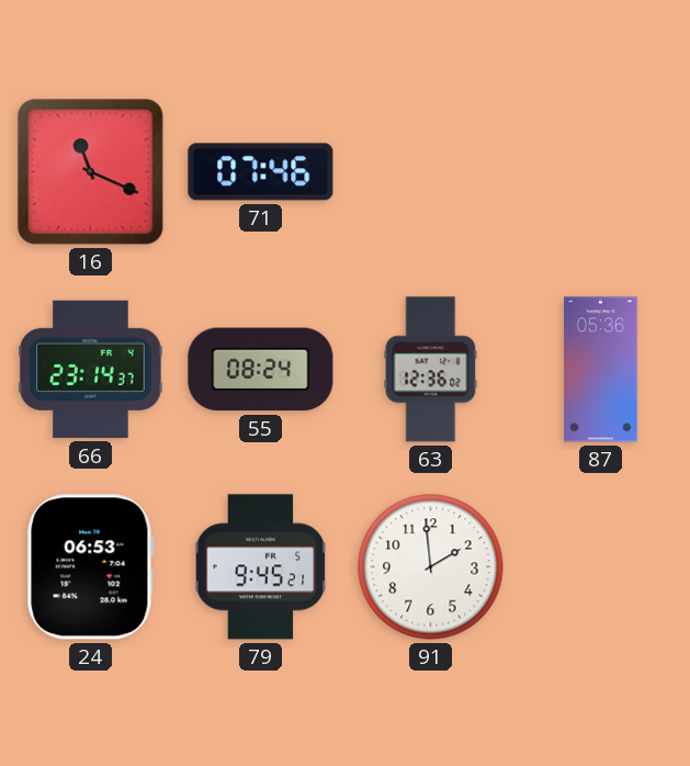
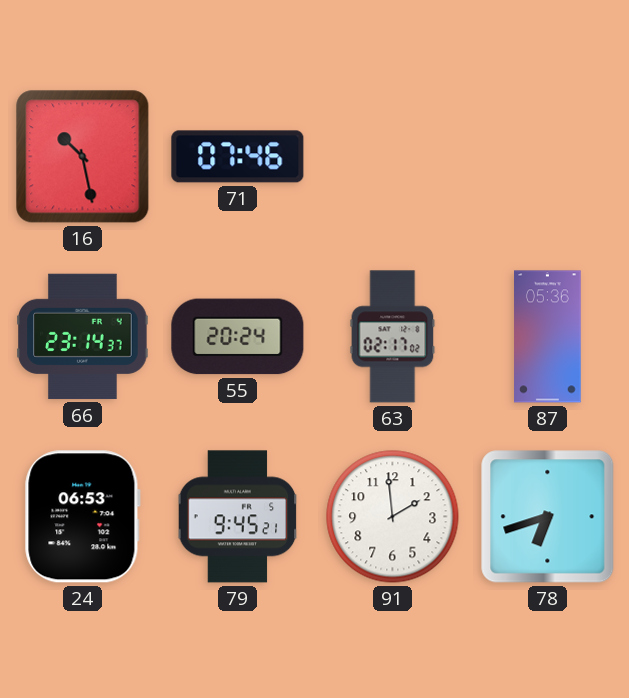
16: 11:19 -> 10:28
55: 08:24 -> 20:24
63: 12:36 -> 02:17
78: none -> 6:42
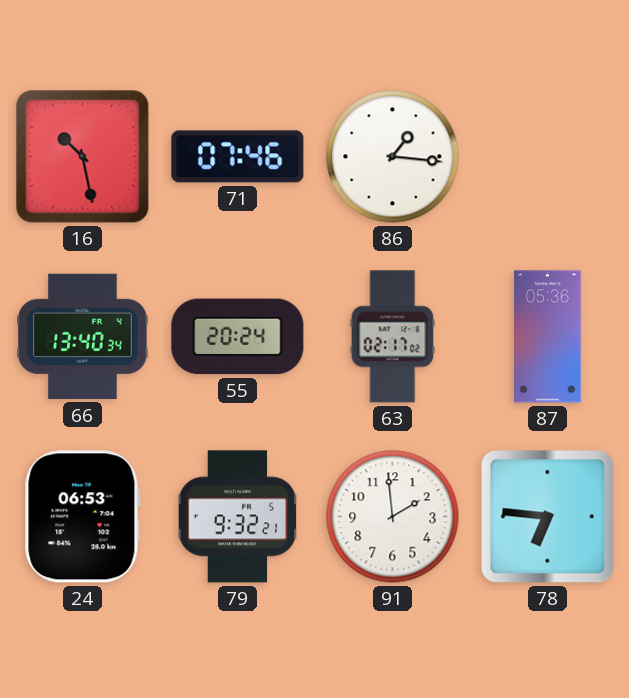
86: none -> 1:16
66: 23:14 -> 13:40
79: 9:45 -> 9:32
78: 6:42 -> 6:46
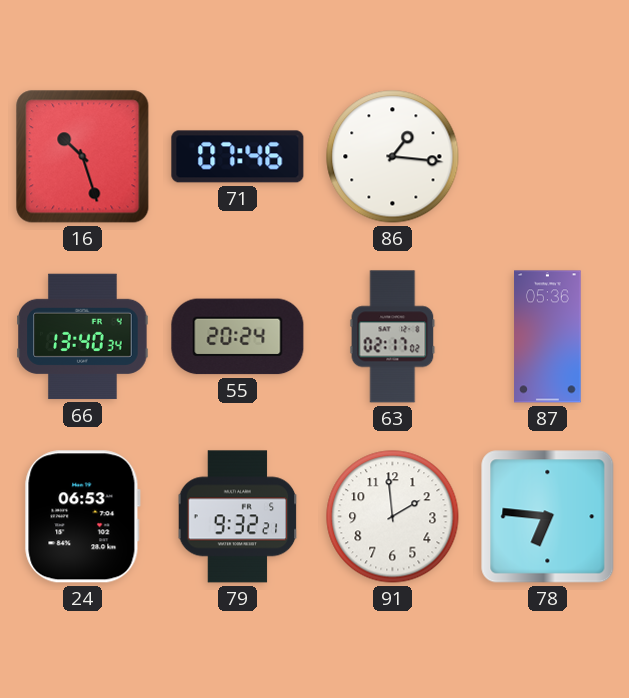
16: 10:28 -> 10:27
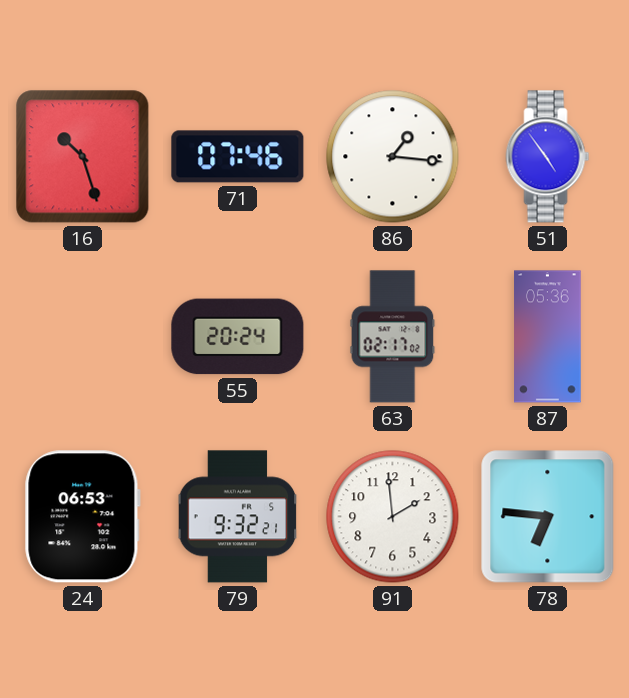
51: none -> 4:54
66: 13:40 -> none
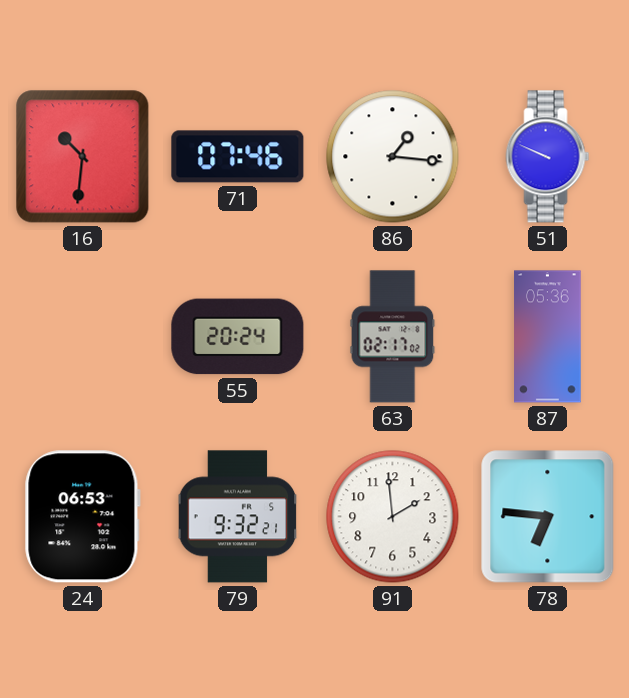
16: 10:27 -> 10:31
51: 4:54 -> 9:49
